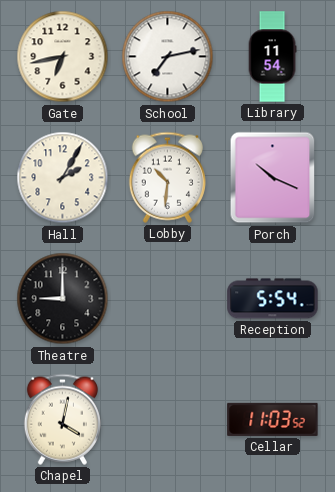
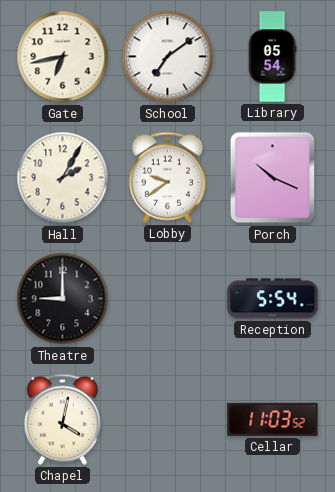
School: 7:13 -> 7:09
Library: 11:54 -> 05:54
Lobby: 10:31 -> 9:39
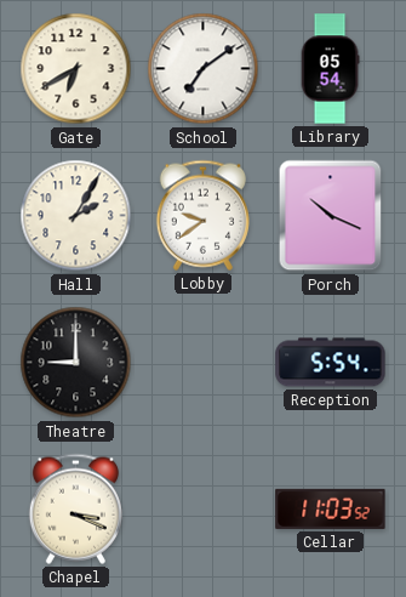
Gate: 6:43 -> 6:40
Chapel: 4:02 -> 3:19
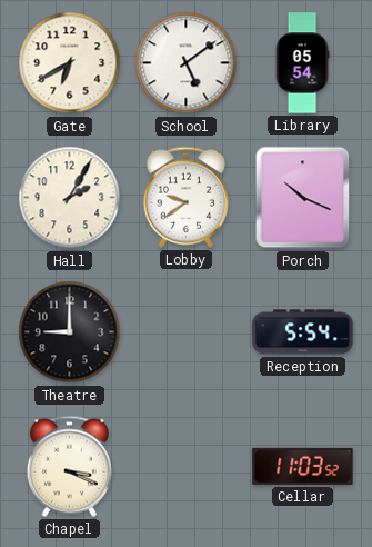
School: 7:09 -> 5:09
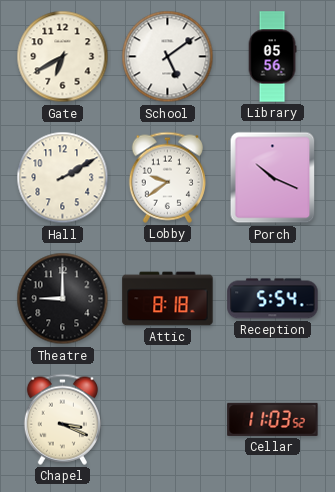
Library: 05:54 -> 05:56
Hall: 2:05 -> 2:10
Attic: none -> 8:18
